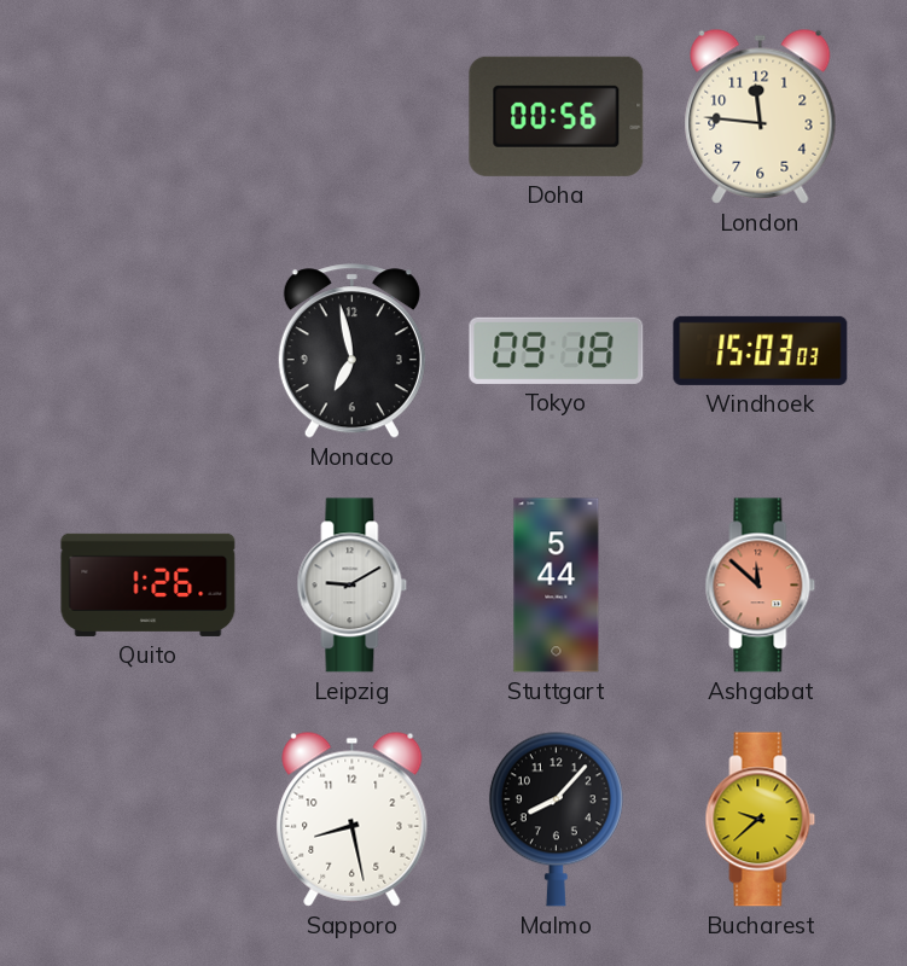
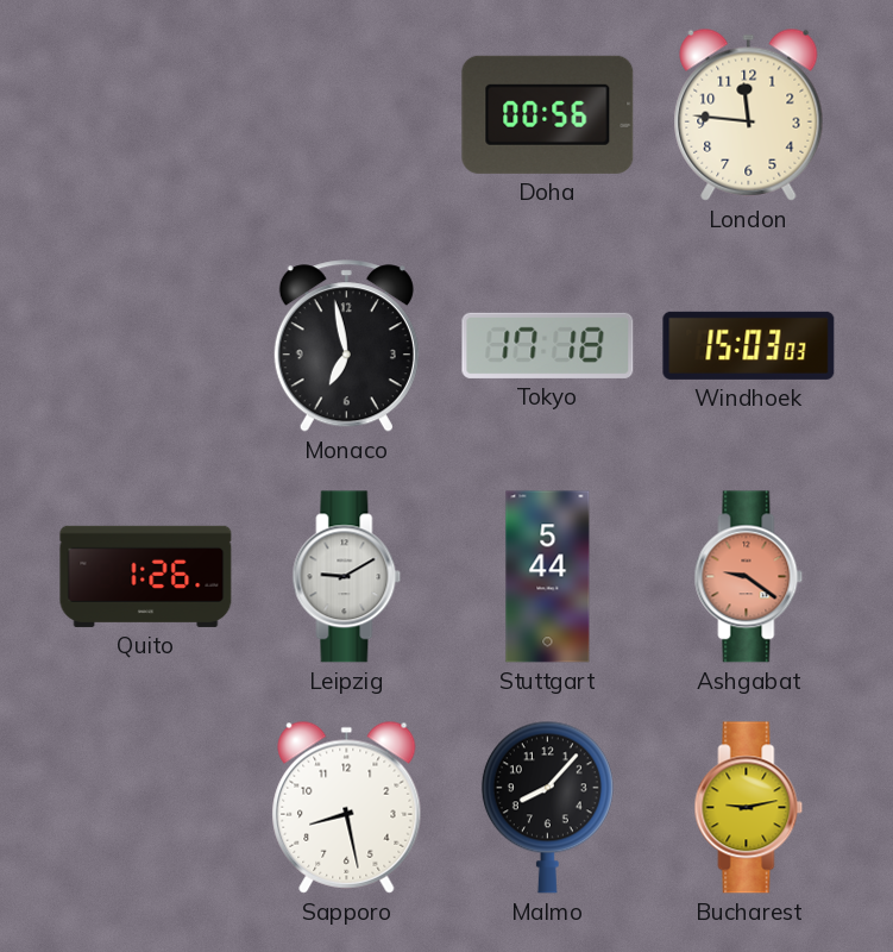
Tokyo: 09:18 -> 17:18
Ashgabat: 11:52 -> 9:21
Bucharest: 9:38 -> 9:13
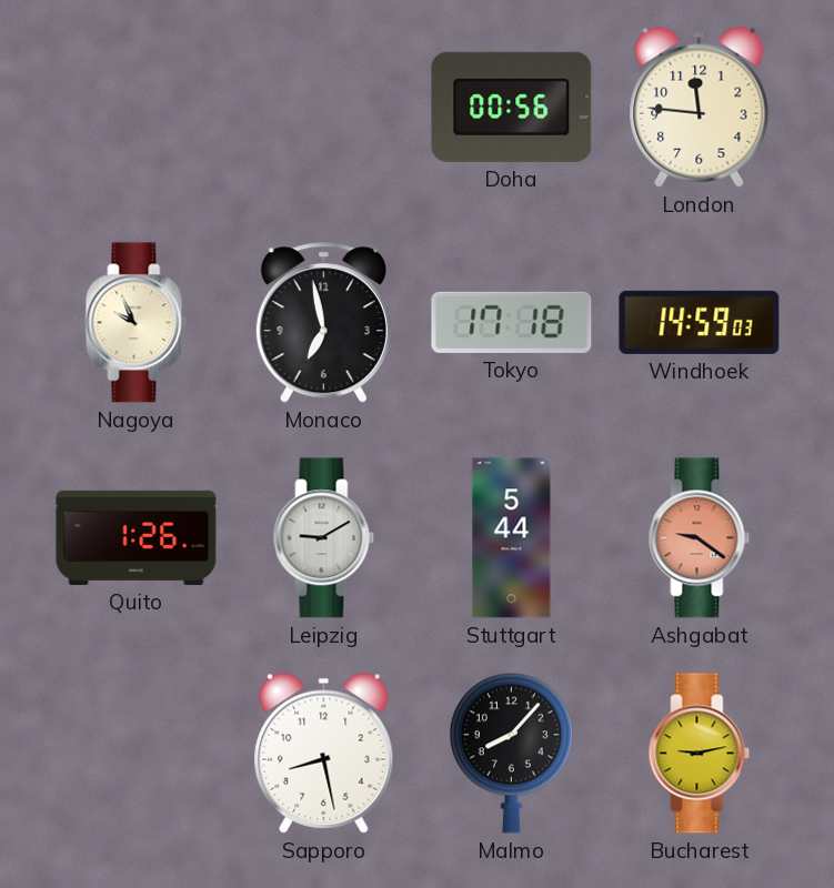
Nagoya: none -> 9:56
Windhoek: 15:03 -> 14:59
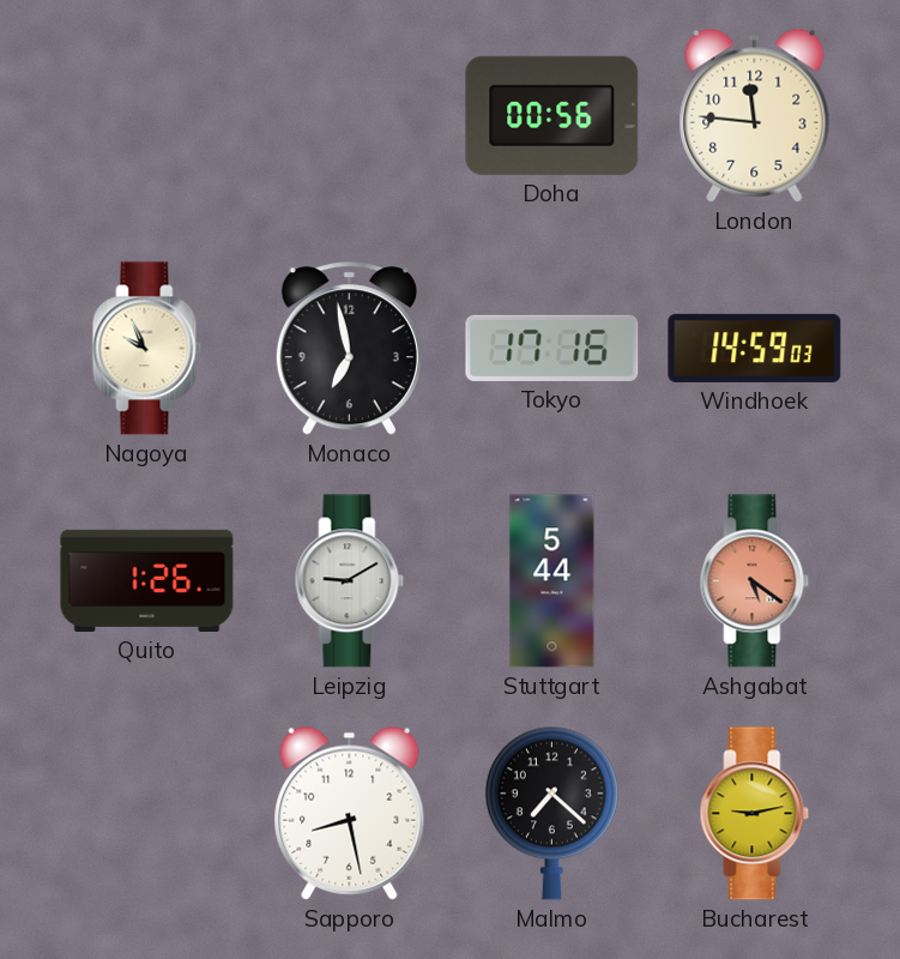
Tokyo: 17:18 -> 17:16
Ashgabat: 9:21 -> 5:21
Malmo: 8:07 -> 7:22
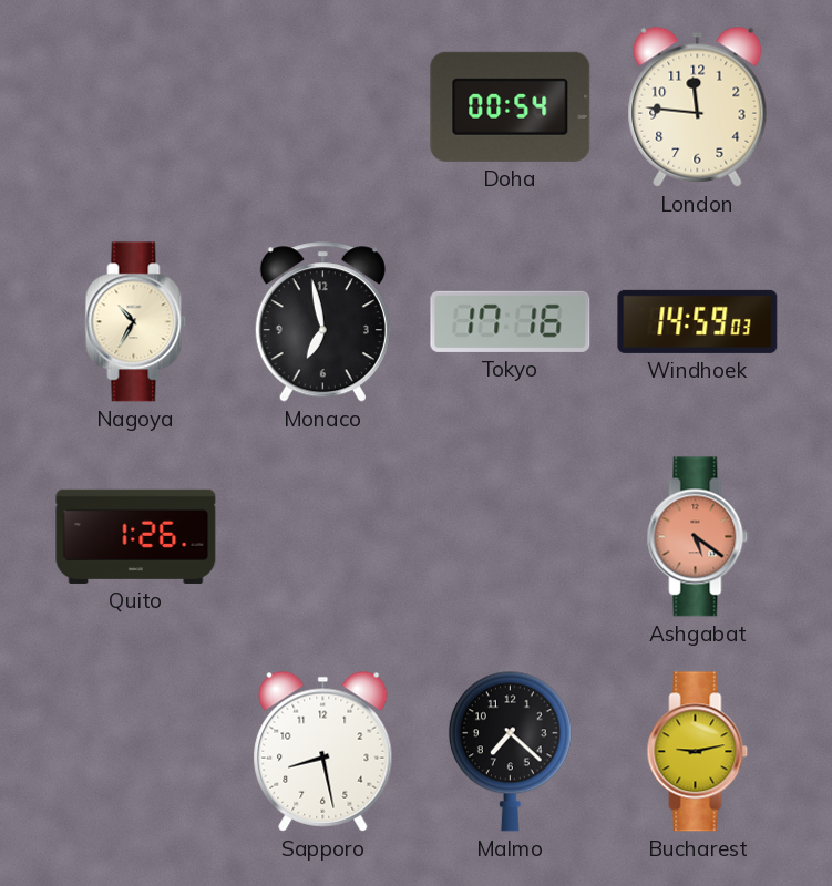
Doha: 00:56 -> 00:54
Nagoya: 9:56 -> 10:35
Leipzig: 9:10 -> none
Stuttgart: 5:44 -> none
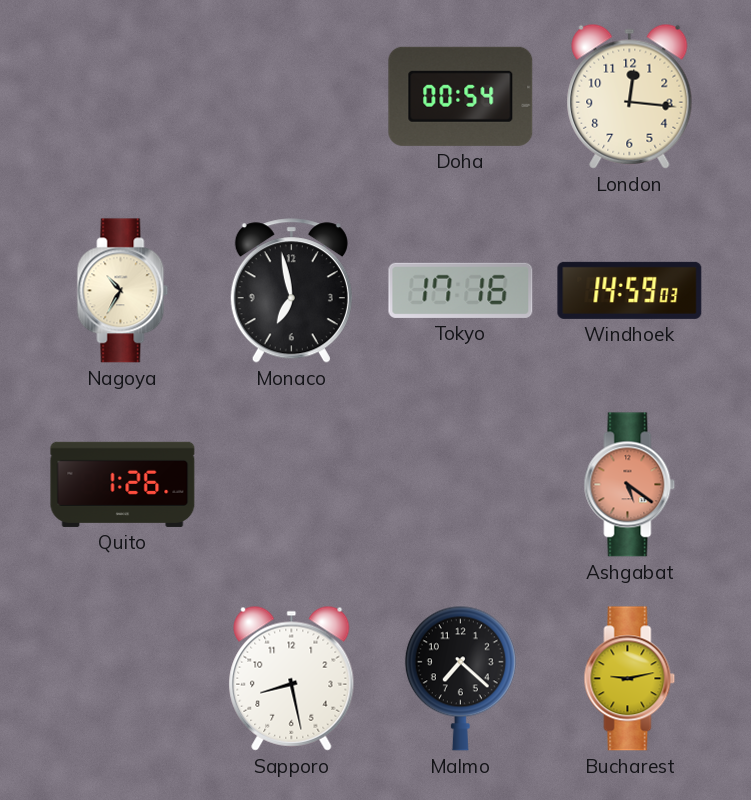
London: 11:46 -> 12:16
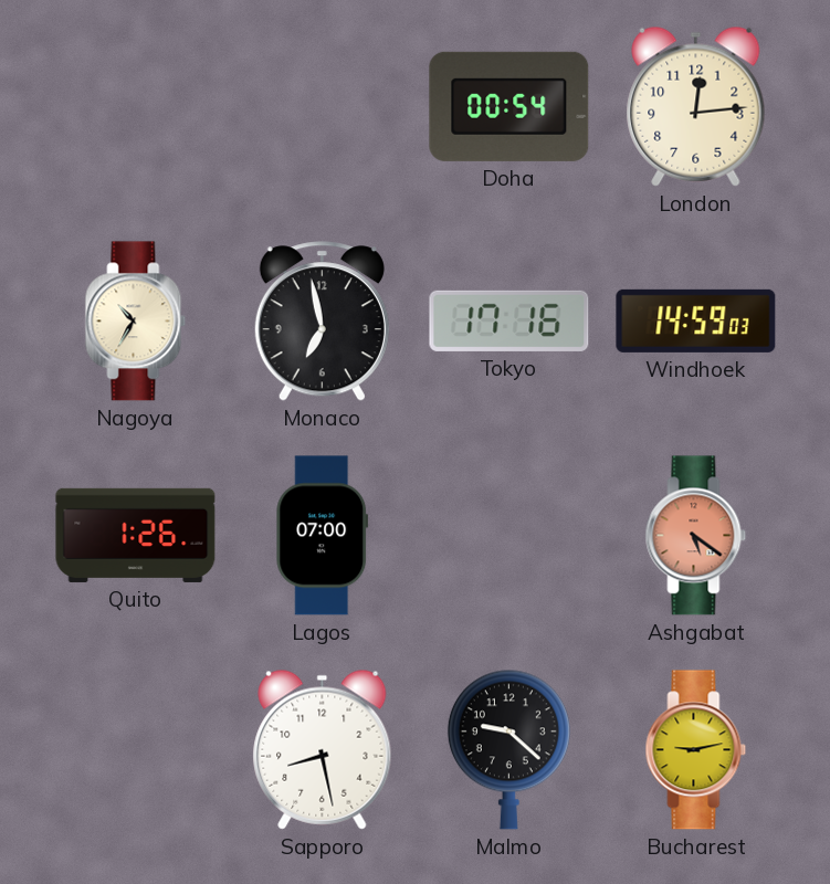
London: 12:16 -> 12:14
Lagos: none -> 07:00
Malmo: 7:22 -> 9:22
